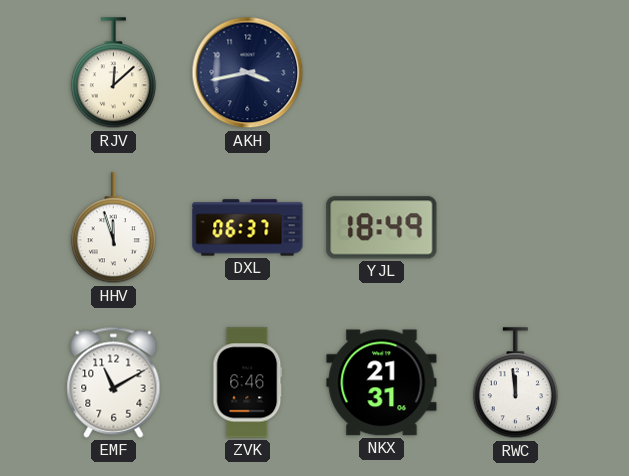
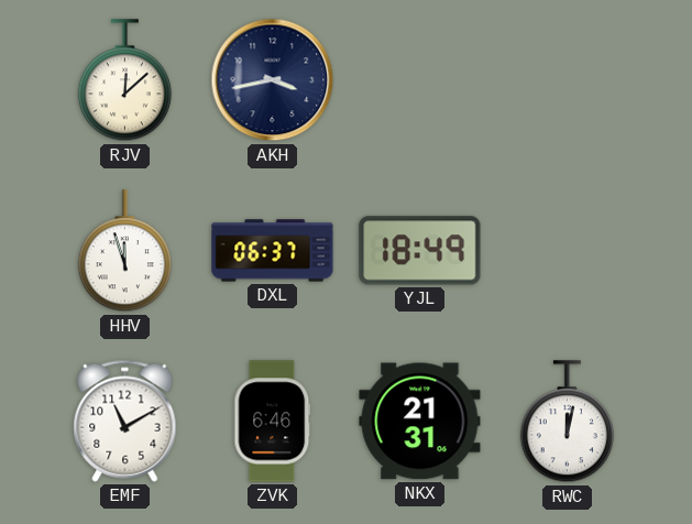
RWC: 11:59 -> 12:02
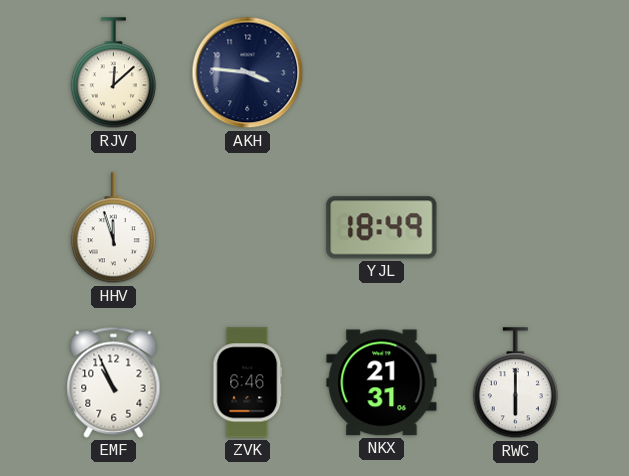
AKH: 3:43 -> 3:46
DXL: 06:37 -> none
EMF: 11:10 -> 10:56
RWC: 12:02 -> 6:00
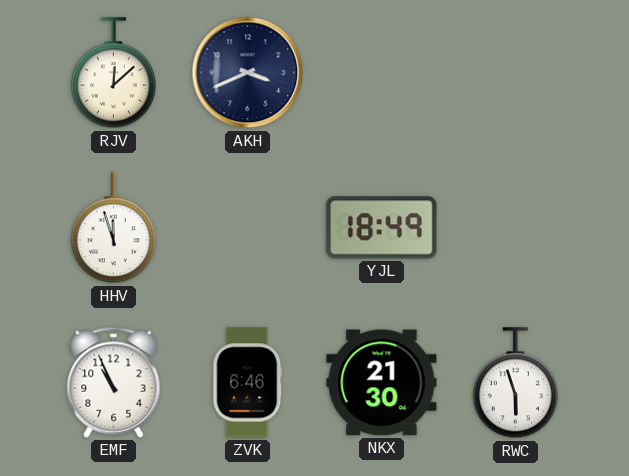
AKH: 3:46 -> 3:41
NKX: 21:31 -> 21:30
RWC: 6:00 -> 5:57
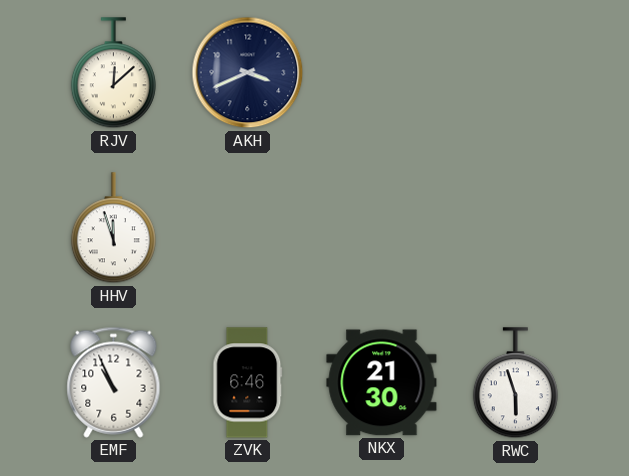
YJL: 18:49 -> none
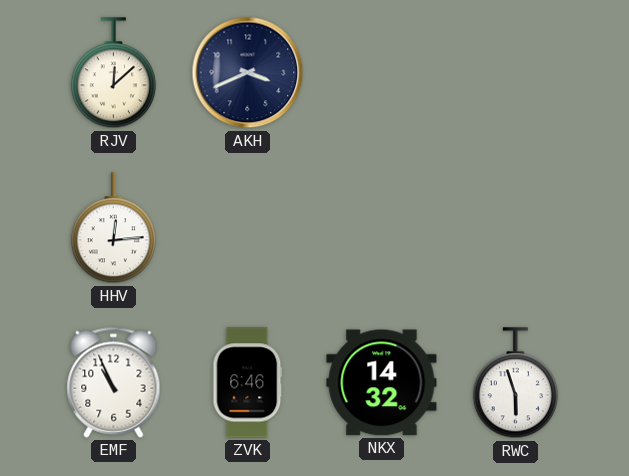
HHV: 11:57 -> 12:14
NKX: 21:30 -> 14:32
